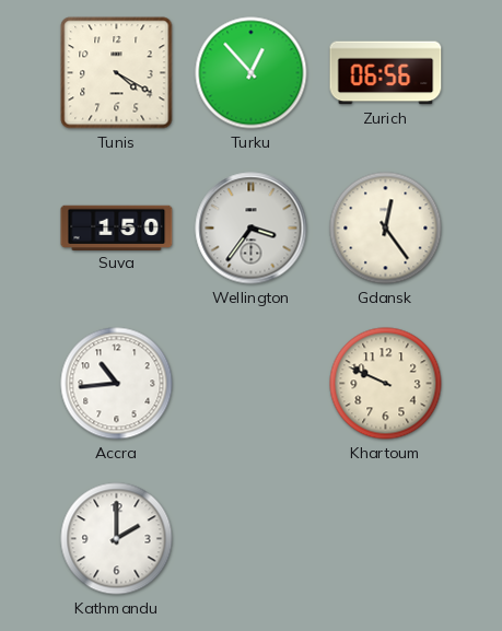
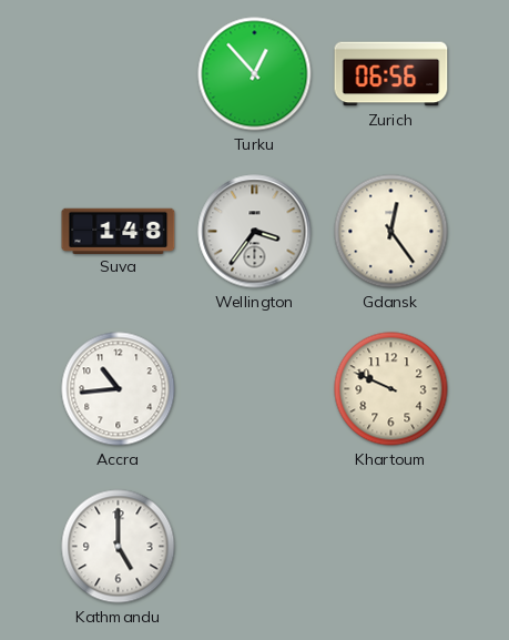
Tunis: 4:20 -> none
Suva: 1:50 -> 1:48
Kathmandu: 2:00 -> 5:00
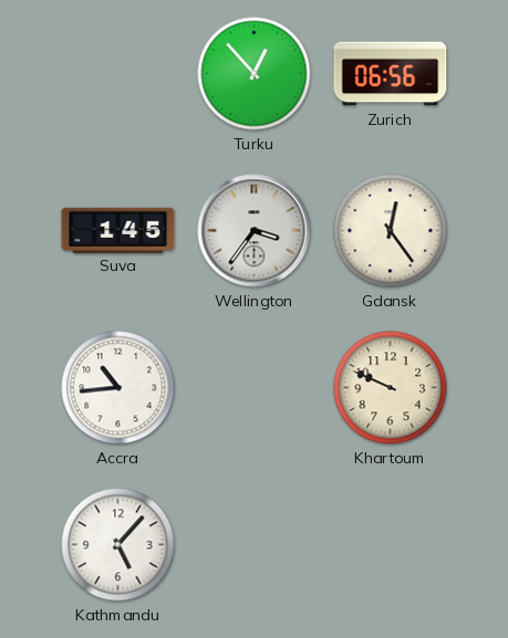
Suva: 1:48 -> 1:45
Kathmandu: 5:00 -> 5:07
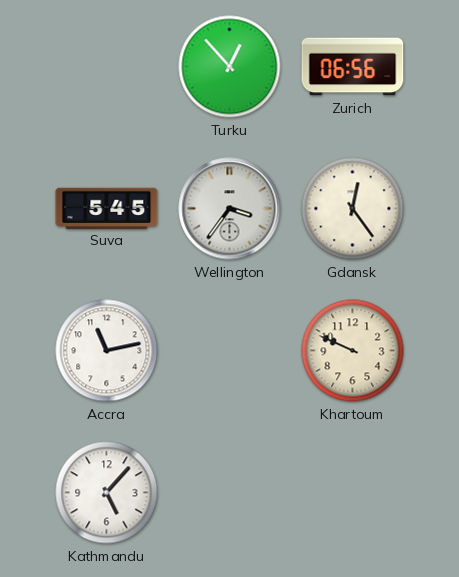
Suva: 1:45 -> 5:45
Accra: 10:44 -> 11:13
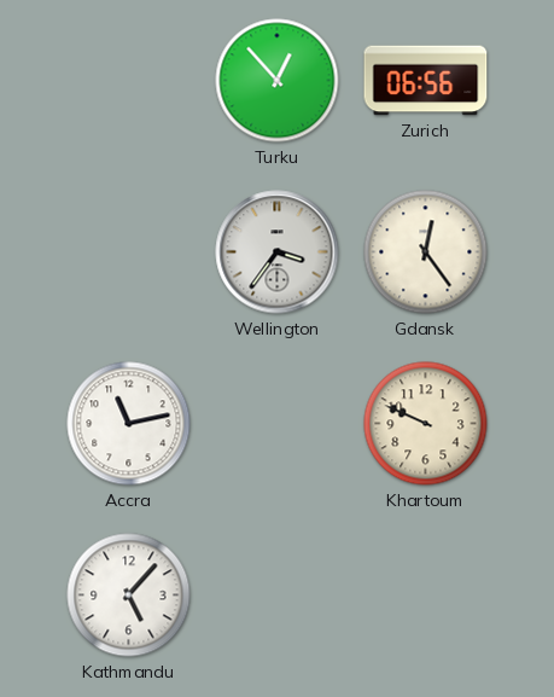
Suva: 5:45 -> none
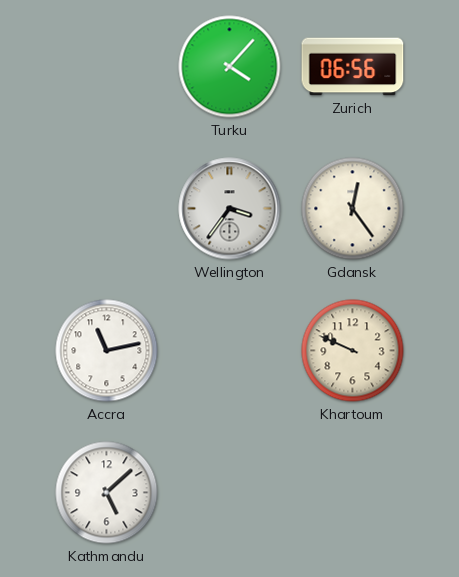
Turku: 12:53 -> 4:07
Kathmandu: 5:07 -> 5:08
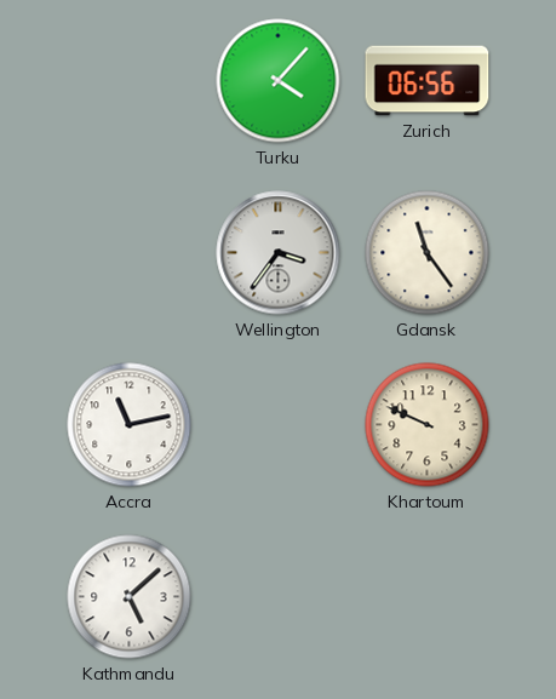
Gdansk: 12:24 -> 11:24
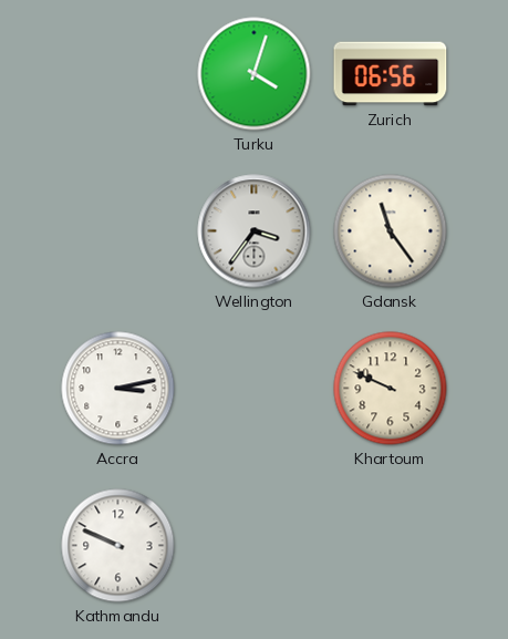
Turku: 4:07 -> 4:03
Accra: 11:13 -> 3:13
Kathmandu: 5:08 -> 9:49
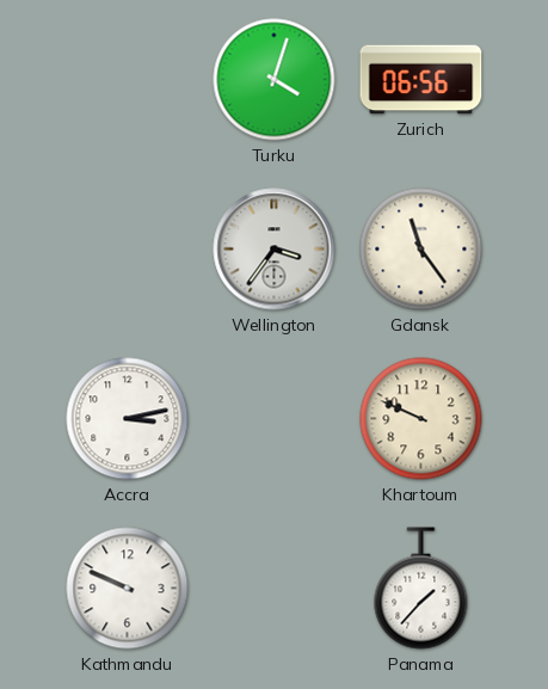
Panama: none -> 1:37
